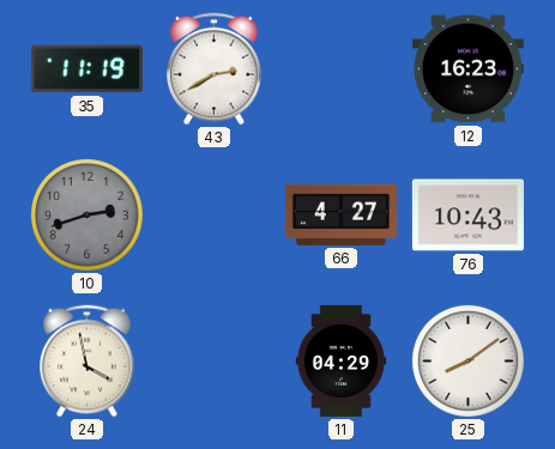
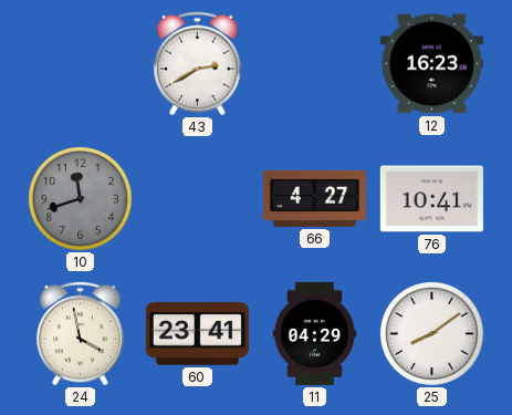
35: 11:19 -> none
10: 2:42 -> 11:42
76: 10:43 -> 10:41
60: none -> 23:41
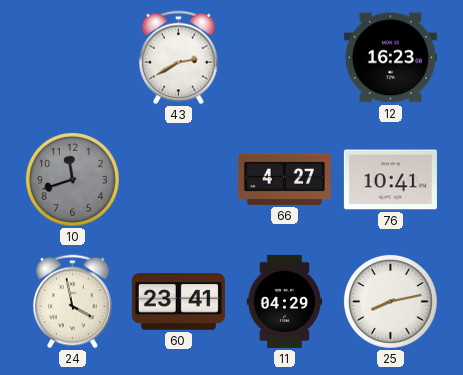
25: 8:09 -> 8:13
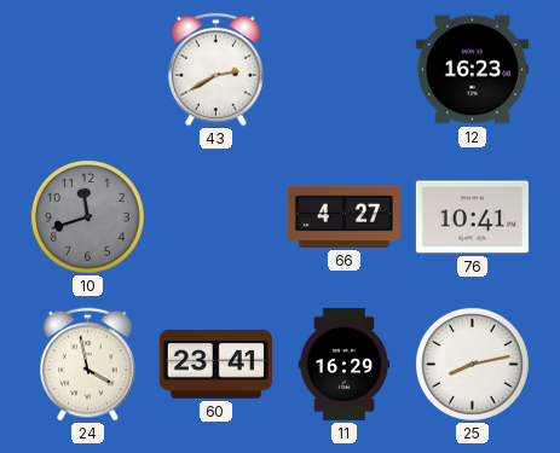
11: 04:29 -> 16:29
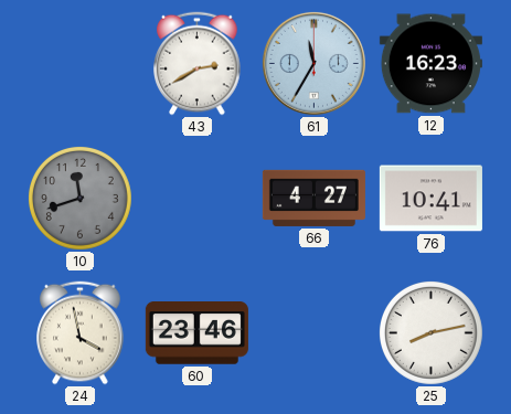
61: none -> 11:35
60: 23:41 -> 23:46
11: 16:29 -> none
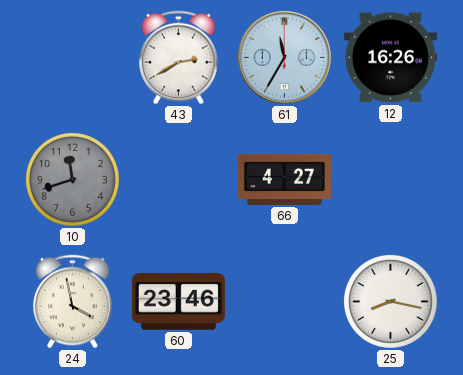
12: 16:23 -> 16:26
76: 10:41 -> none
25: 8:13 -> 8:17
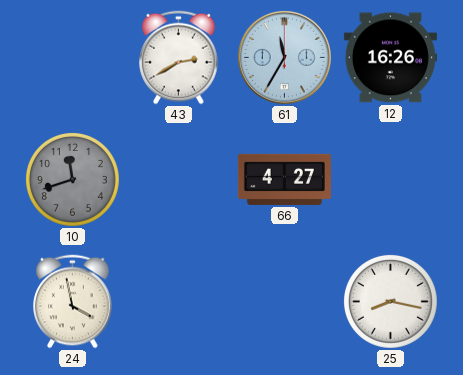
60: 23:46 -> none
